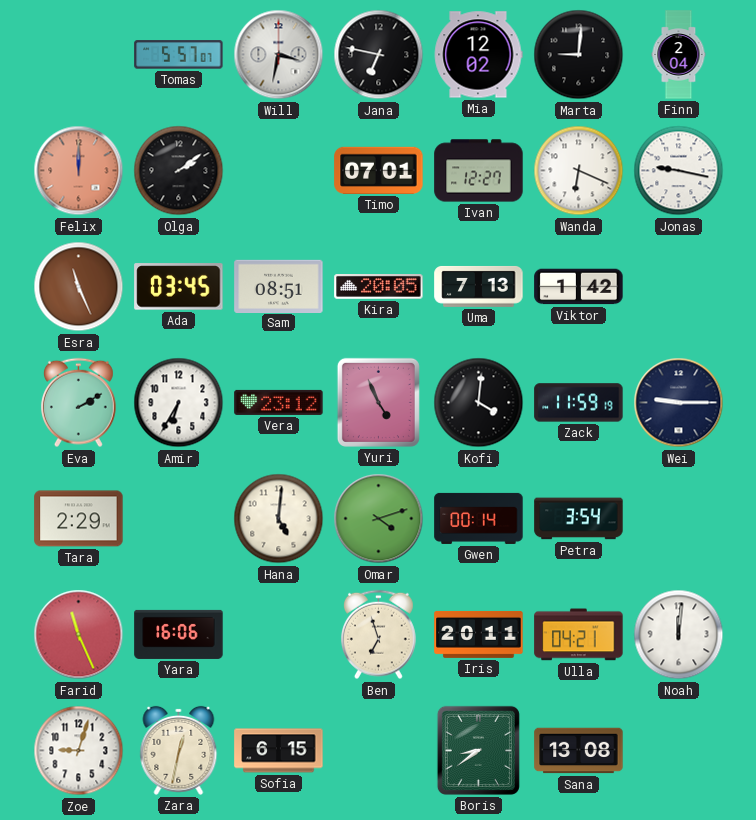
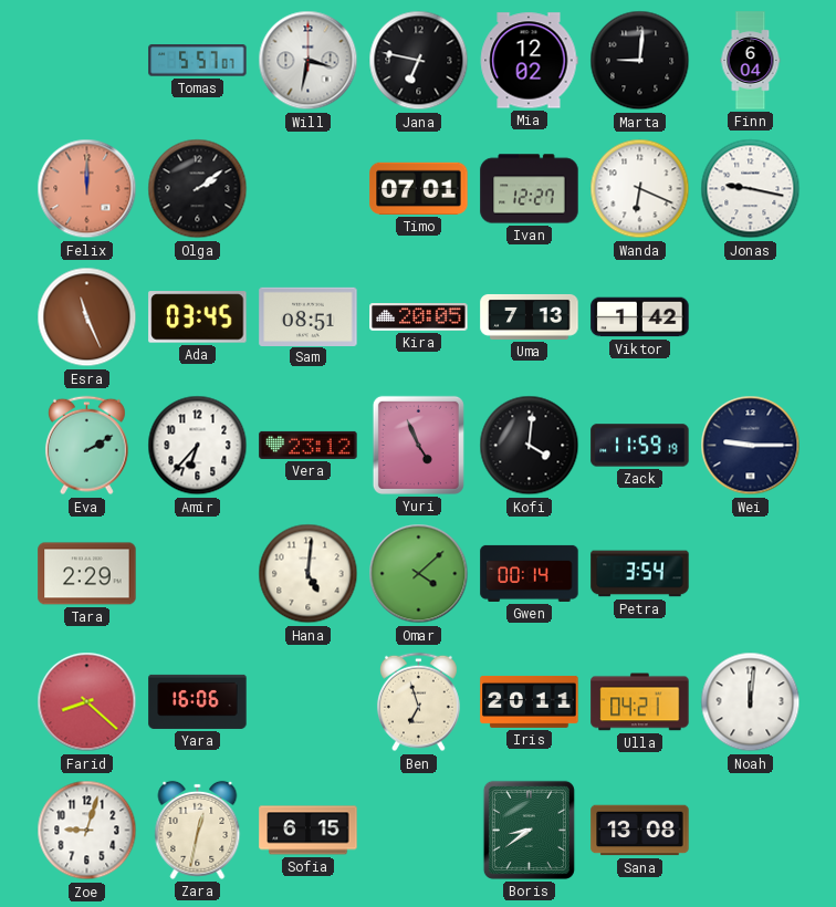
Finn: 2:04 -> 6:04
Amir: 6:35 -> 6:37
Omar: 4:12 -> 4:08
Farid: 11:26 -> 8:22
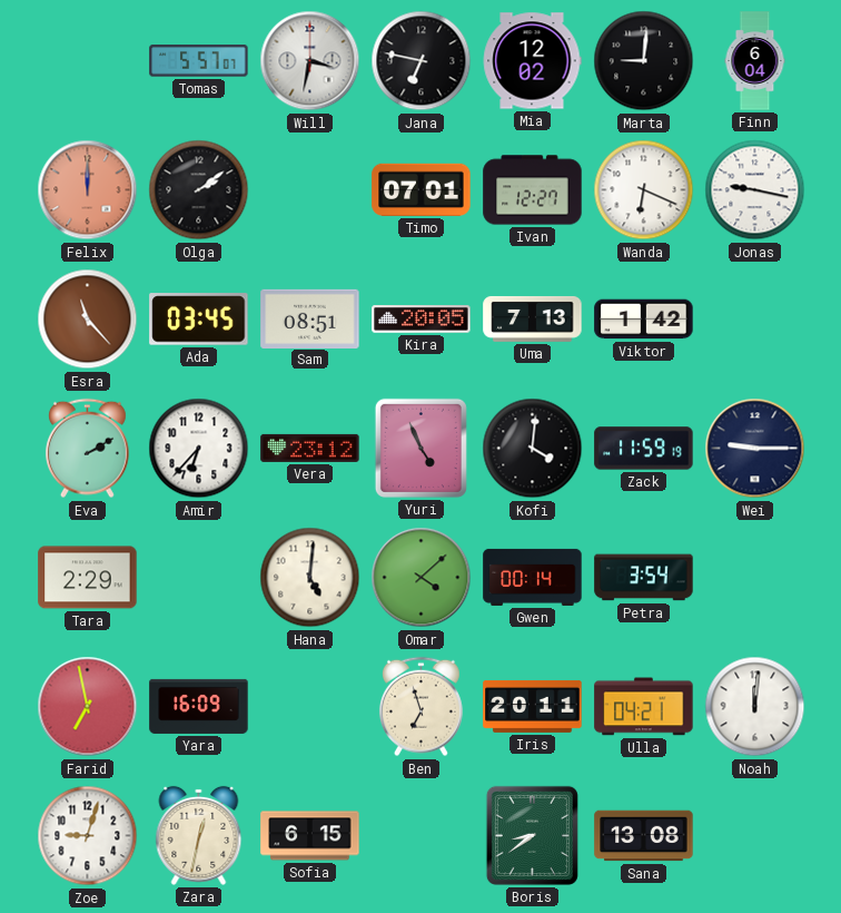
Esra: 11:26 -> 11:23
Farid: 8:22 -> 6:58
Yara: 16:06 -> 16:09
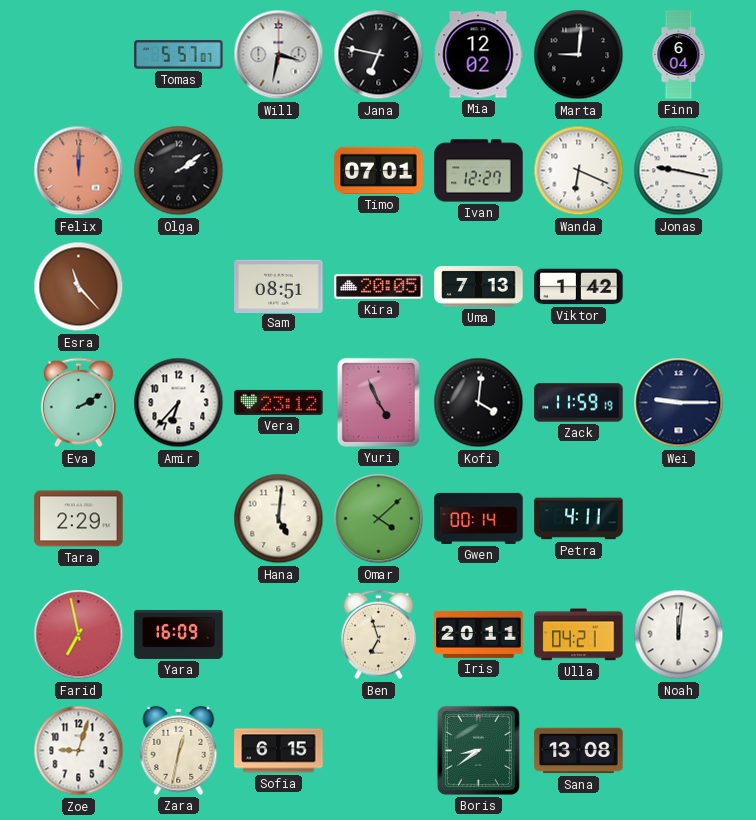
Ada: 03:45 -> none
Petra: 3:54 -> 4:11
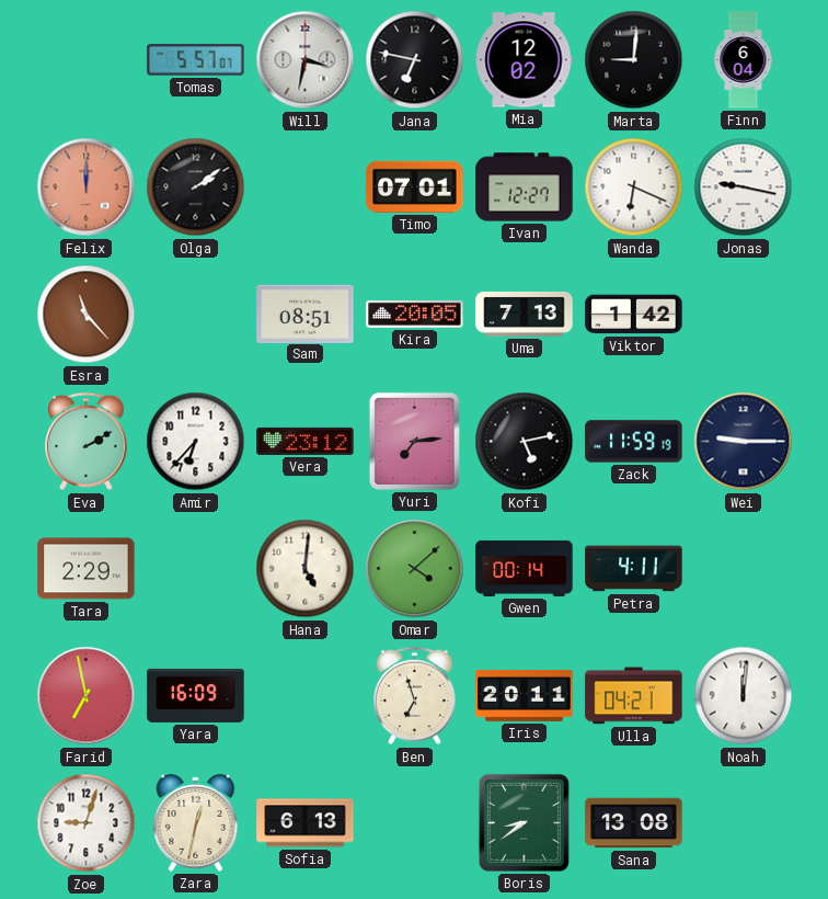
Yuri: 4:56 -> 7:14
Kofi: 4:01 -> 5:13
Sofia: 6:15 -> 6:13
